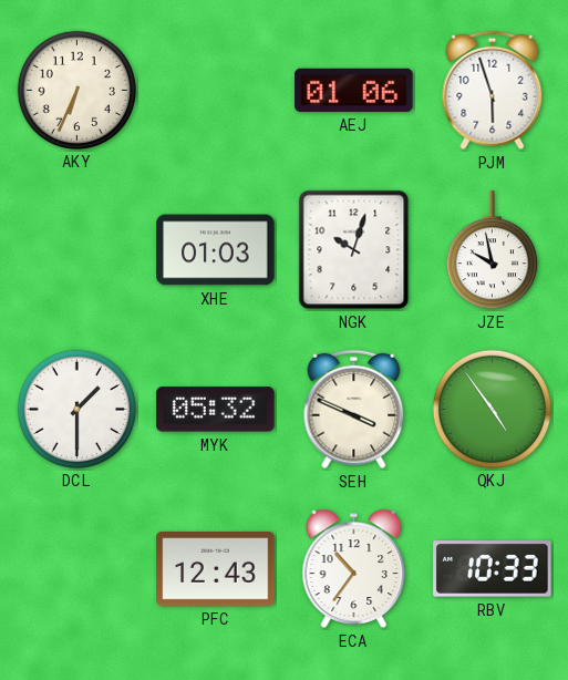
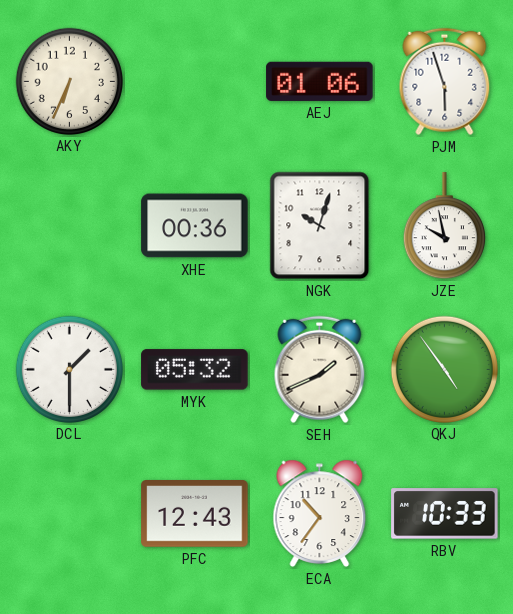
XHE: 01:03 -> 00:36
SEH: 3:49 -> 1:41
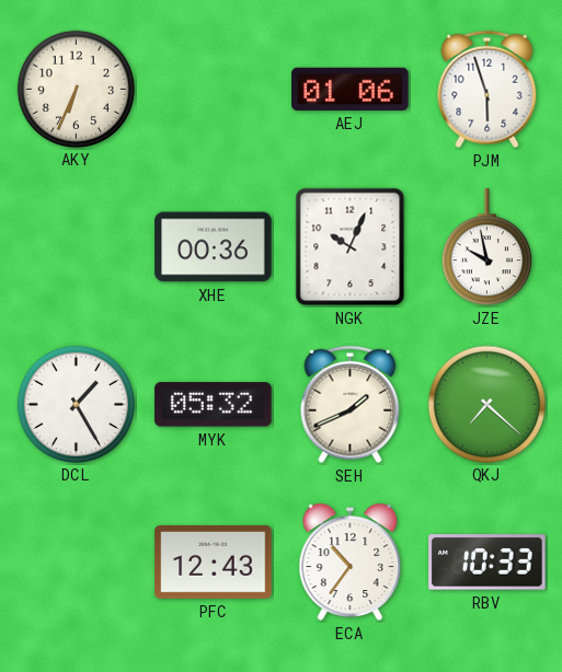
NGK: 10:03 -> 10:04
DCL: 1:30 -> 1:25
QKJ: 4:54 -> 7:22
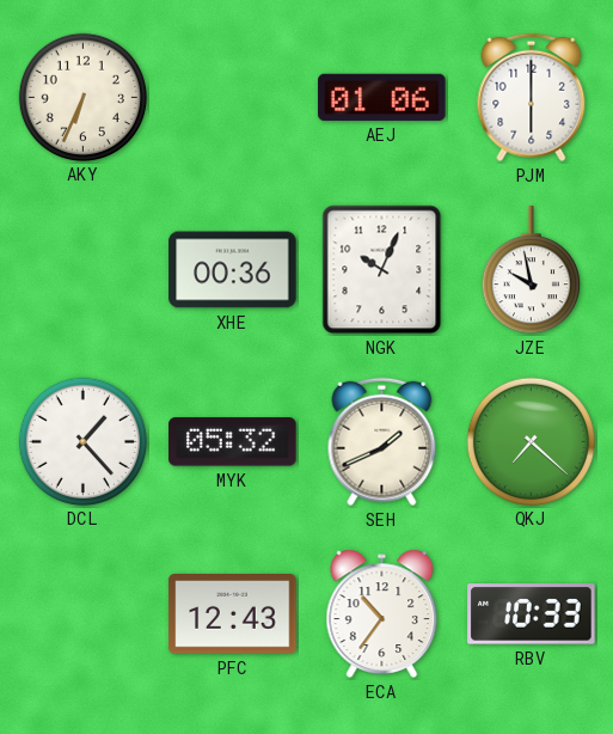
PJM: 5:57 -> 6:00
DCL: 1:25 -> 1:23
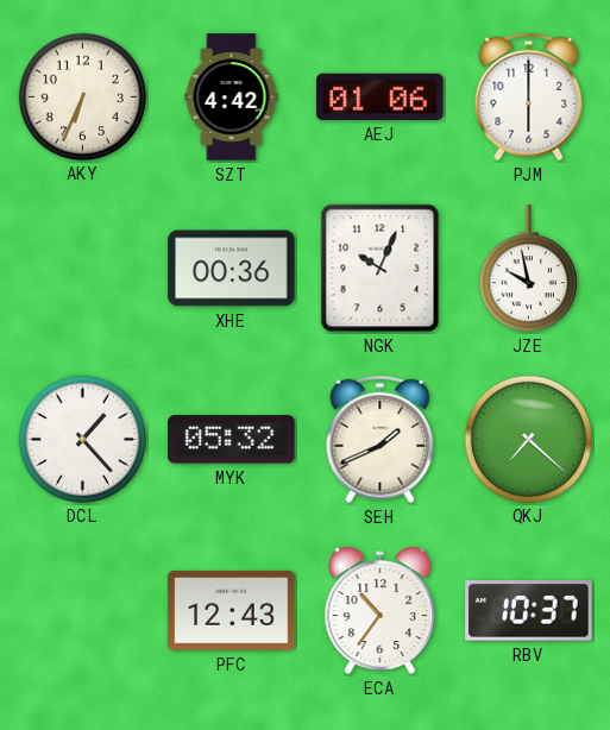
SZT: none -> 4:42
RBV: 10:33 -> 10:37
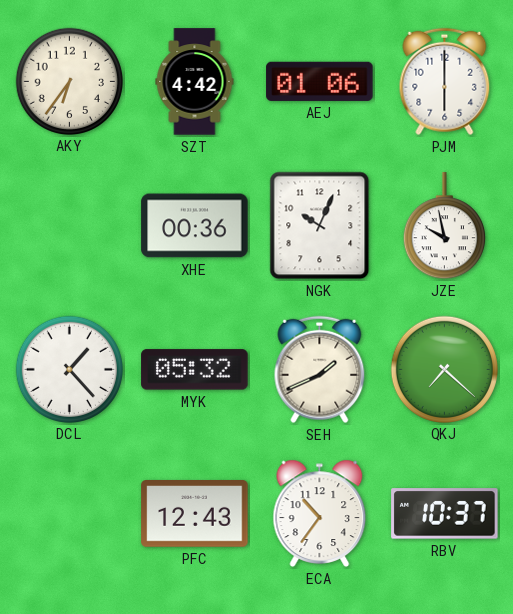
AKY: 6:34 -> 6:36
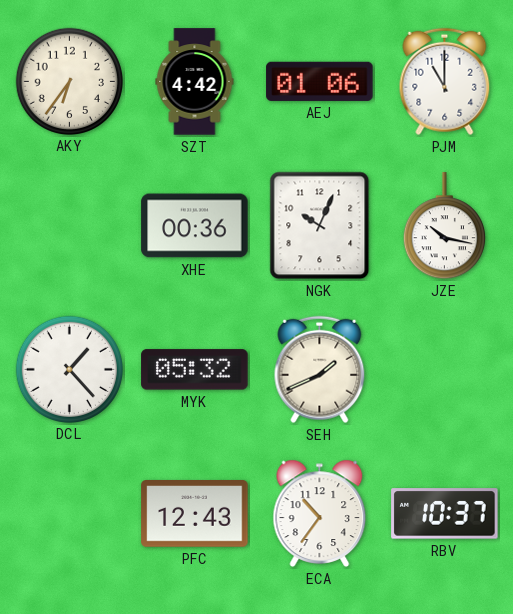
PJM: 6:00 -> 11:00
JZE: 9:58 -> 10:17
QKJ: 7:22 -> none
